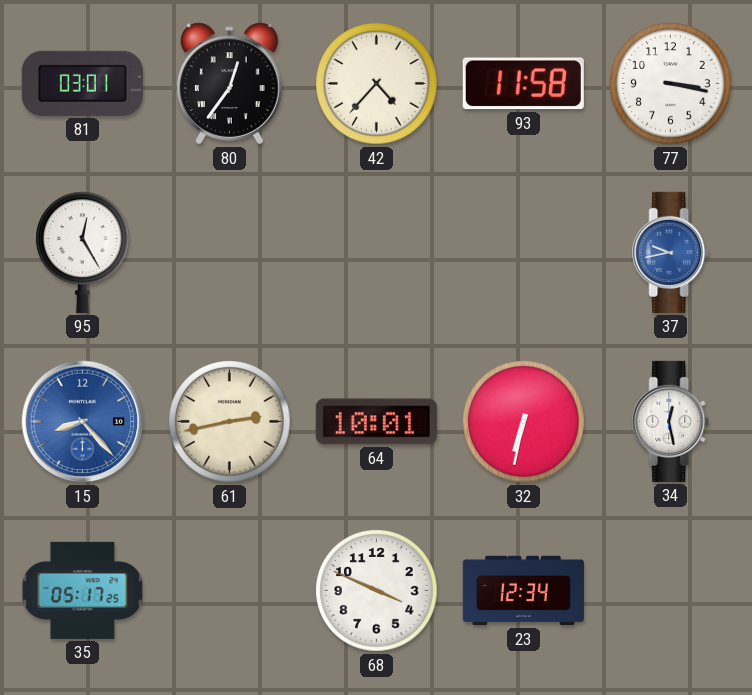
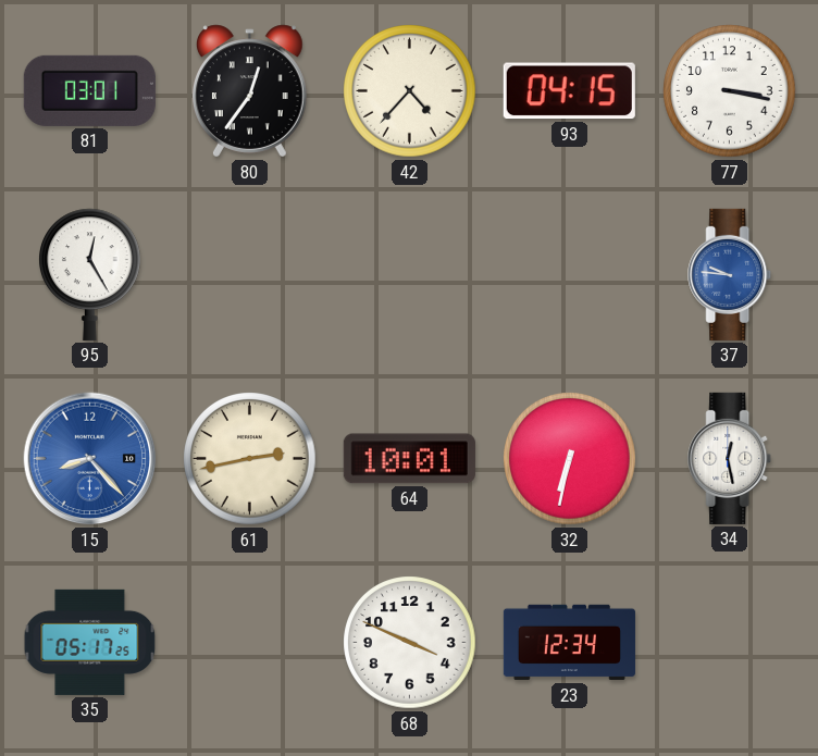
93: 11:58 -> 04:15
37: 9:43 -> 9:46
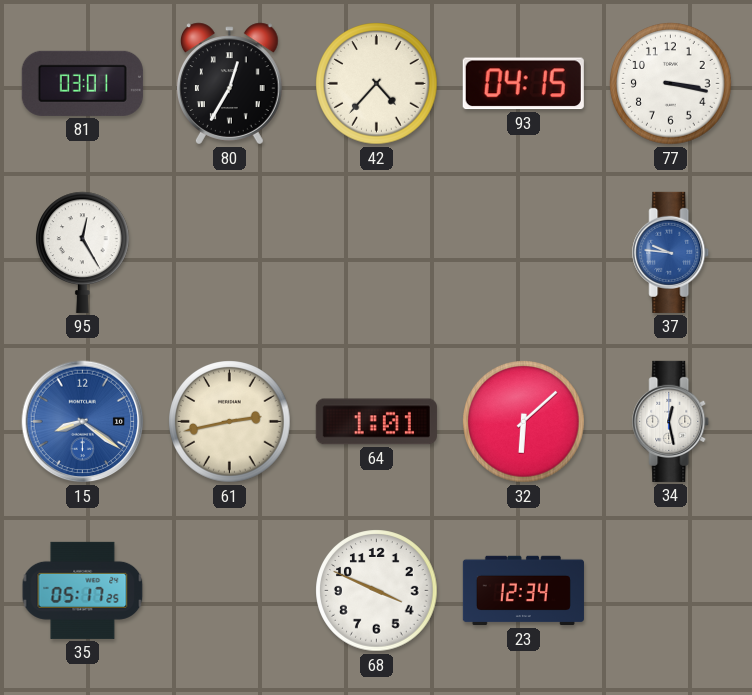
80: 12:36 -> 12:35
15: 8:23 -> 8:21
64: 10:01 -> 1:01
32: 6:32 -> 6:08
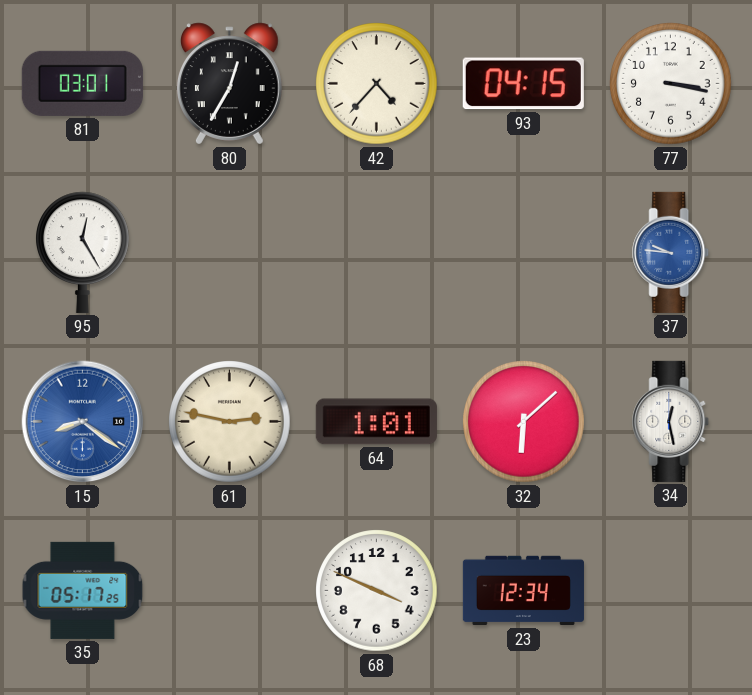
61: 2:43 -> 2:47
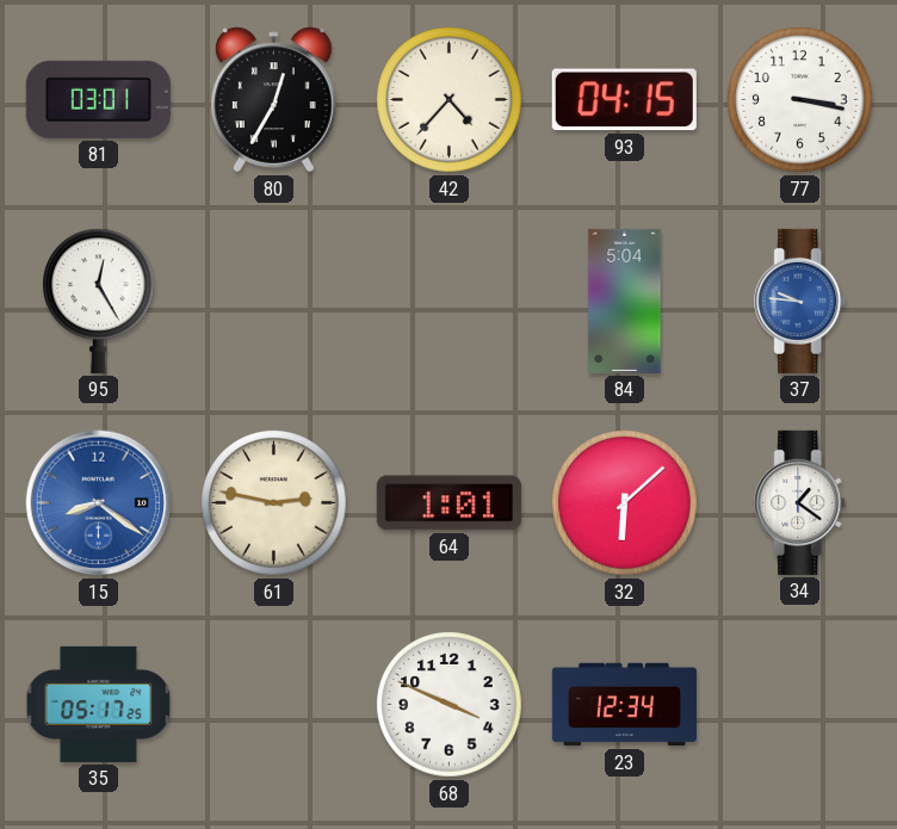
84: none -> 5:04
34: 12:28 -> 1:21
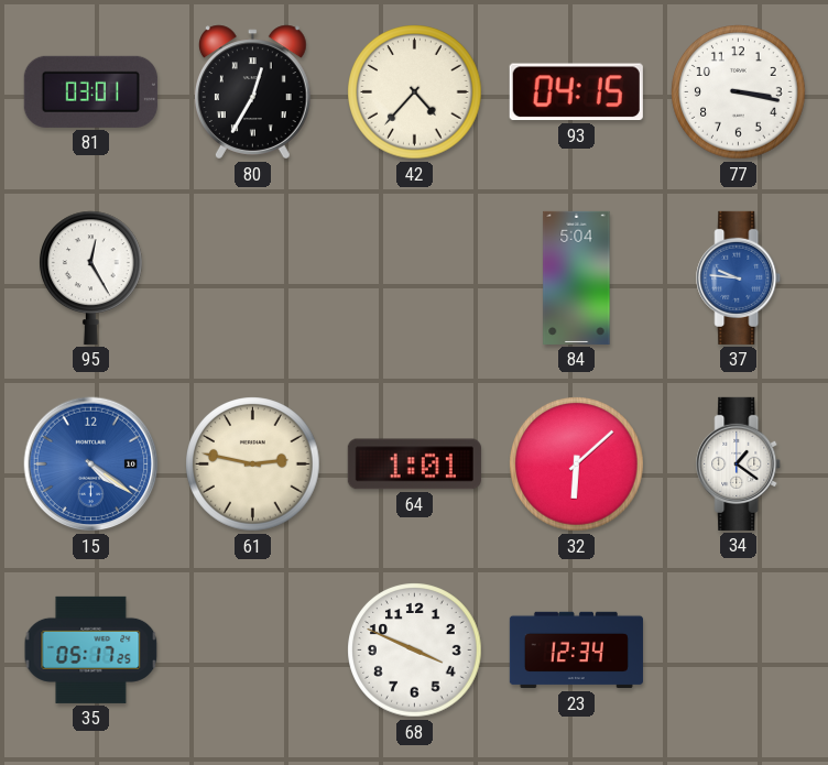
15: 8:21 -> 4:21
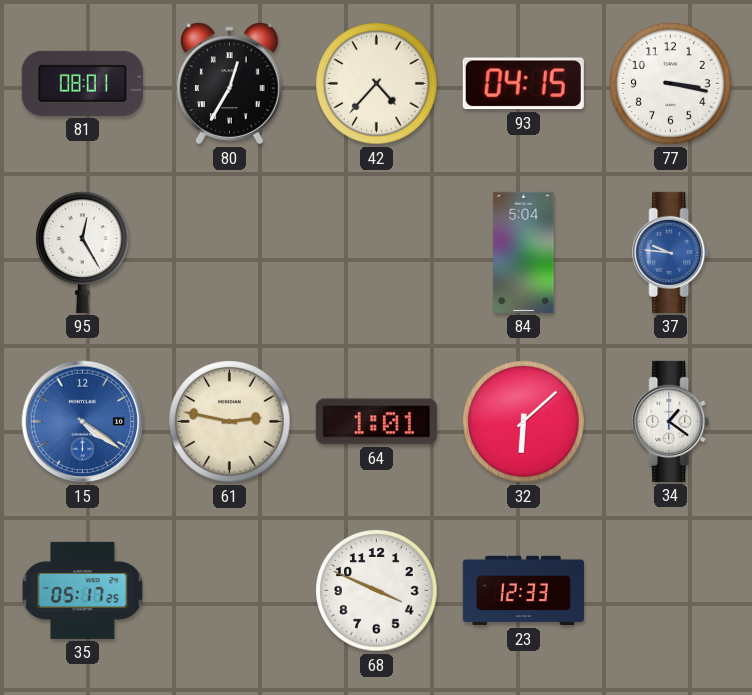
81: 03:01 -> 08:01
23: 12:34 -> 12:33
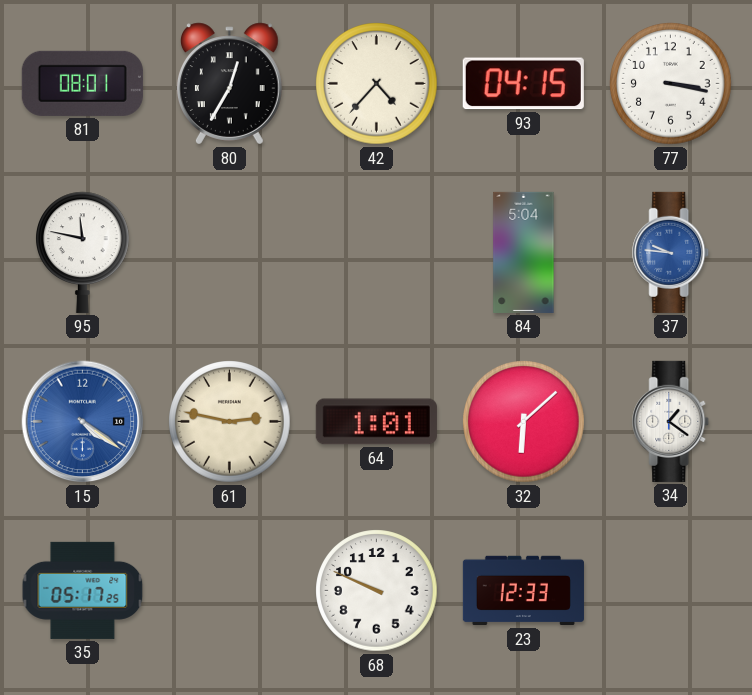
95: 12:25 -> 11:47
68: 3:49 -> 9:49
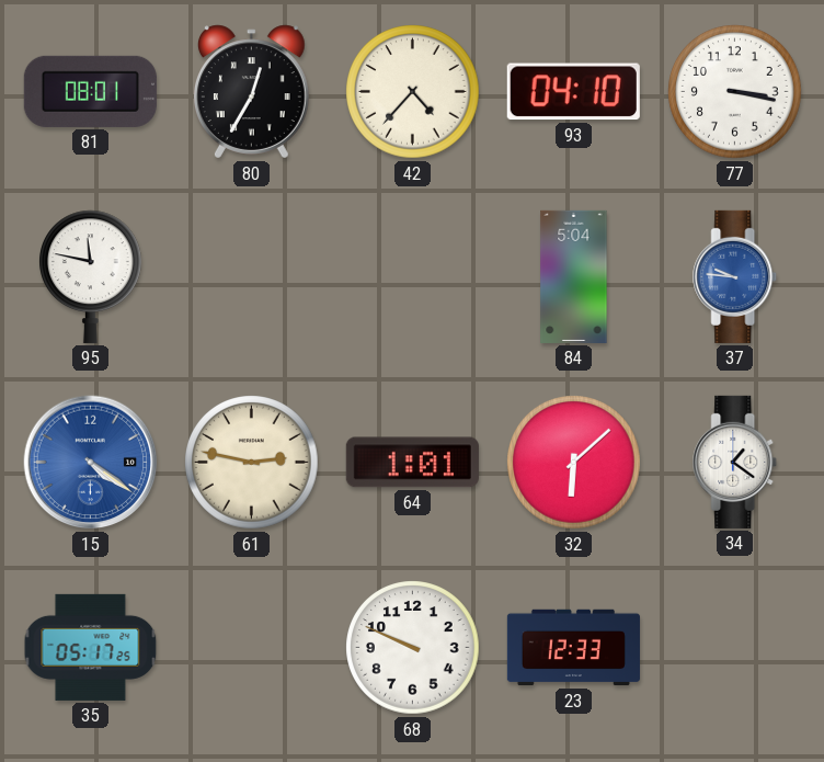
93: 04:15 -> 04:10
